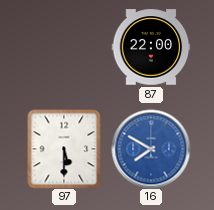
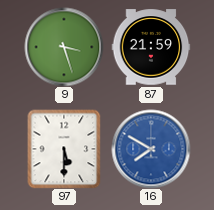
9: none -> 3:27
87: 22:00 -> 21:59
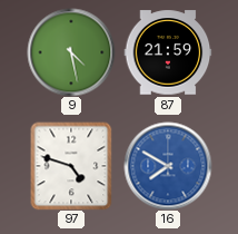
9: 3:27 -> 4:28
97: 5:30 -> 4:48
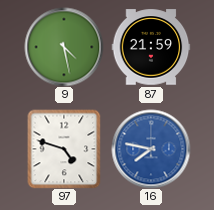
16: 7:50 -> 7:47
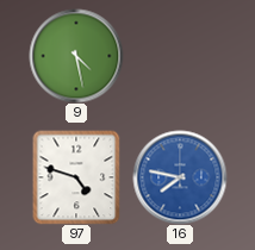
87: 21:59 -> none
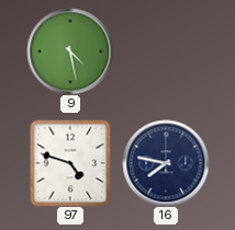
16 dial: blue -> navy
